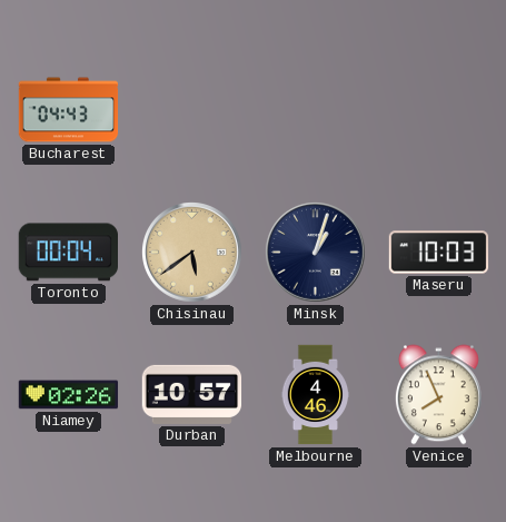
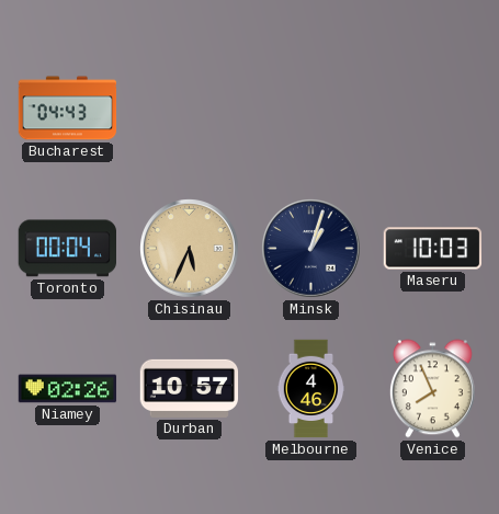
Chisinau: 5:39 -> 5:34
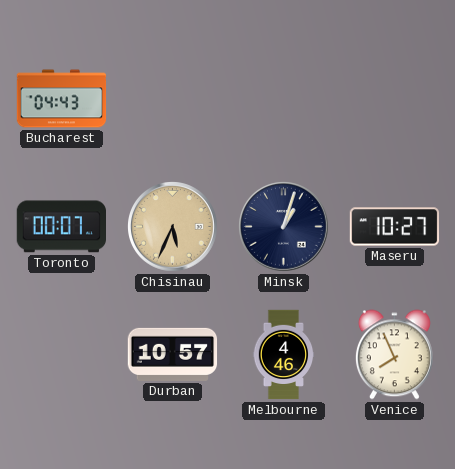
Toronto: 00:04 -> 00:07
Maseru: 10:03 -> 10:27
Niamey: 02:26 -> none
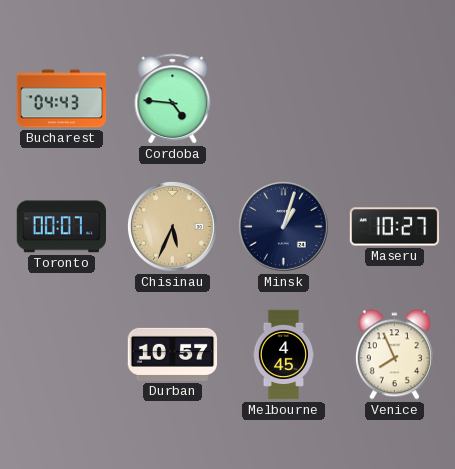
Cordoba: none -> 4:46
Melbourne: 4:46 -> 4:45
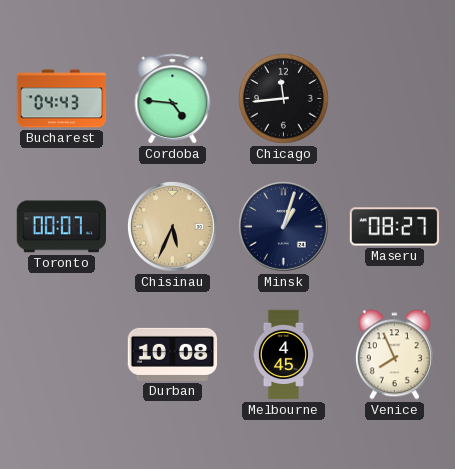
Chicago: none -> 11:44
Maseru: 10:27 -> 08:27
Durban: 10:57 -> 10:08
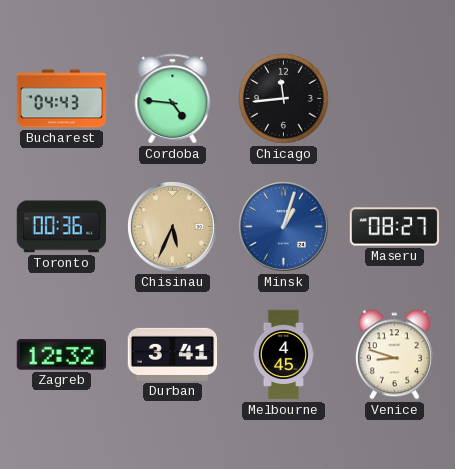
Toronto: 00:07 -> 00:36
Minsk dial: navy -> blue
Zagreb: none -> 12:32
Durban: 10:08 -> 3:41
Venice: 7:56 -> 8:48
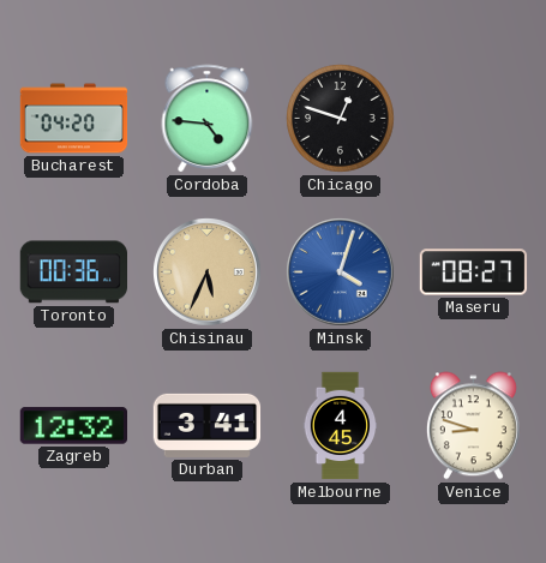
Bucharest: 04:43 -> 04:20
Chicago: 11:44 -> 12:48
Minsk: 1:03 -> 4:03
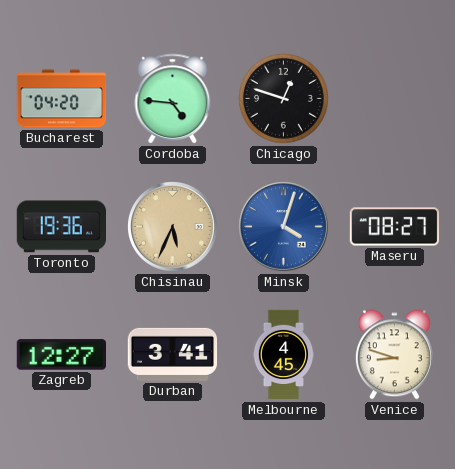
Toronto: 00:36 -> 19:36
Zagreb: 12:32 -> 12:27
